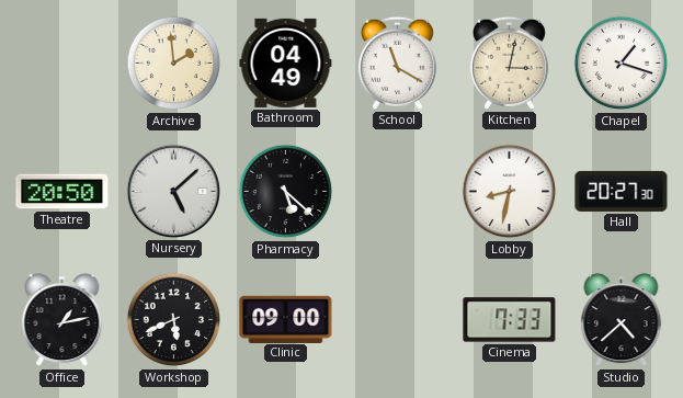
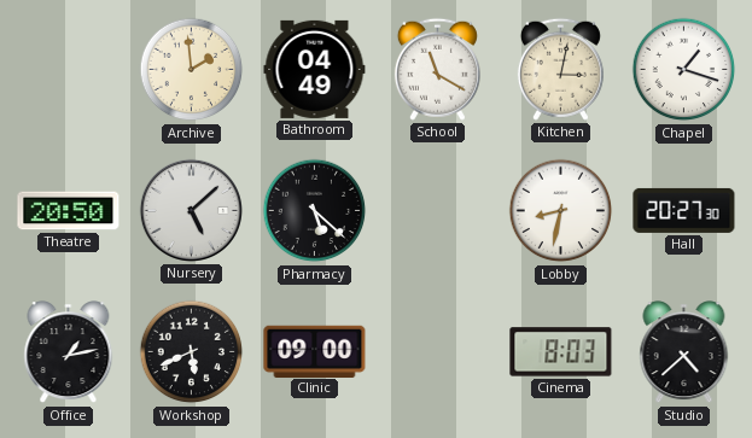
Cinema: 7:33 -> 8:03
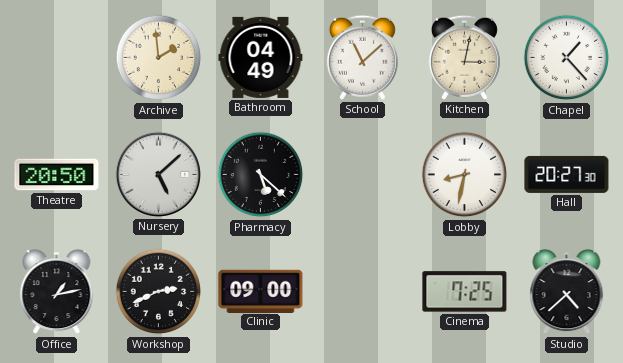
School: 11:20 -> 11:08
Chapel: 1:18 -> 1:23
Workshop: 5:41 -> 2:41
Cinema: 8:03 -> 7:25
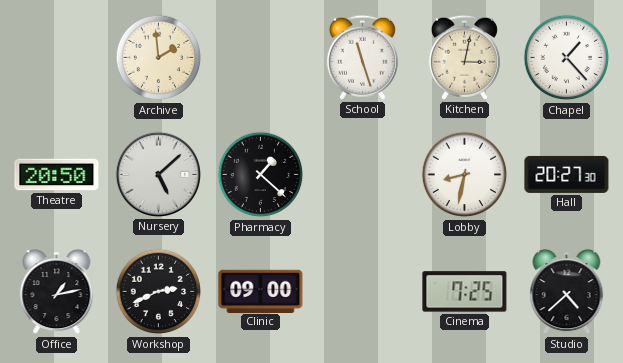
Bathroom: 04:49 -> none
School: 11:08 -> 11:27
Pharmacy: 5:22 -> 1:22
